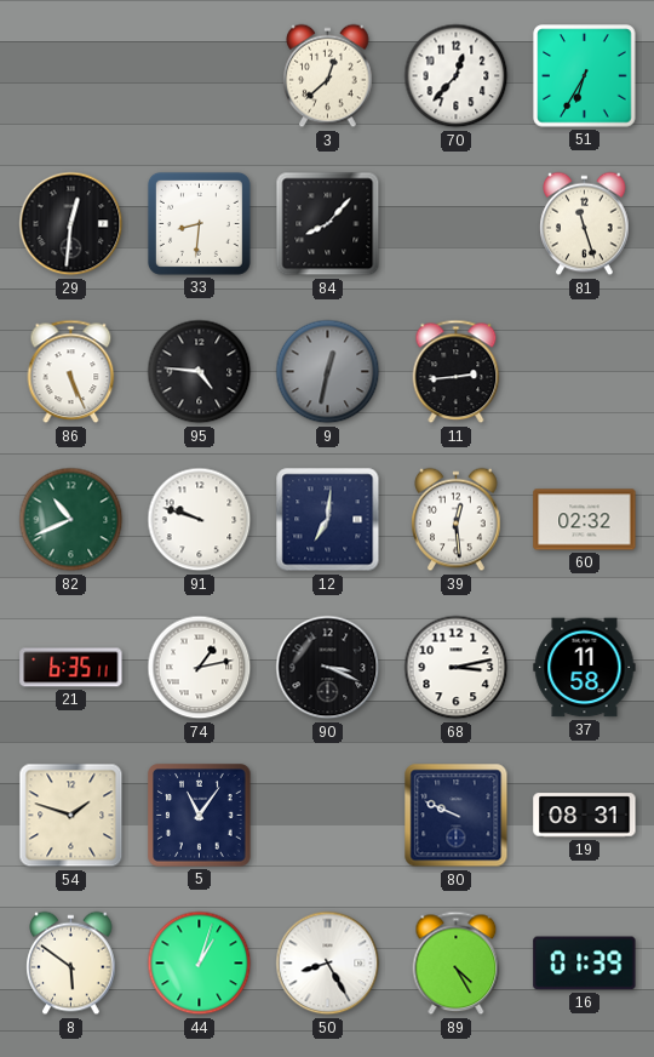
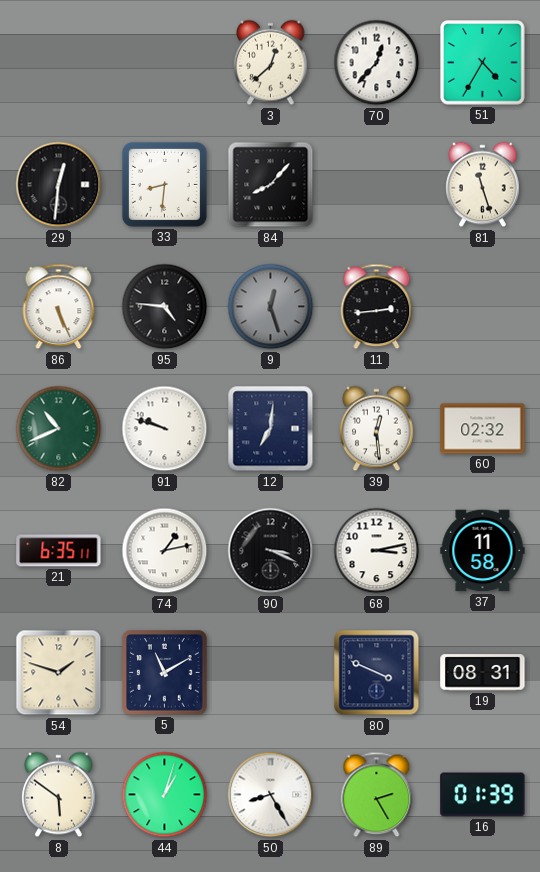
51: 6:35 -> 4:35
9: 12:32 -> 12:27
5: 11:06 -> 11:10
80: 9:49 -> 3:49
89: 4:25 -> 2:25
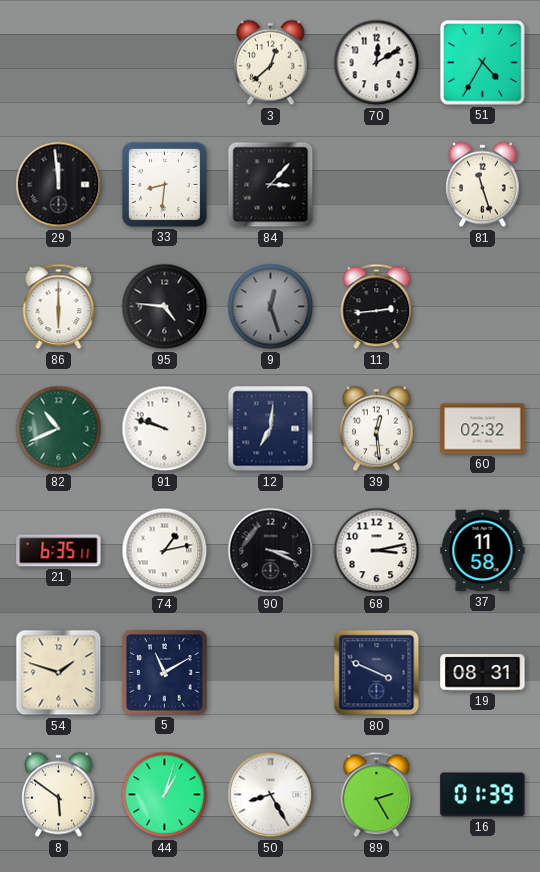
70: 12:37 -> 12:10
29: 12:31 -> 11:59
84: 8:07 -> 3:07
86: 5:26 -> 6:00
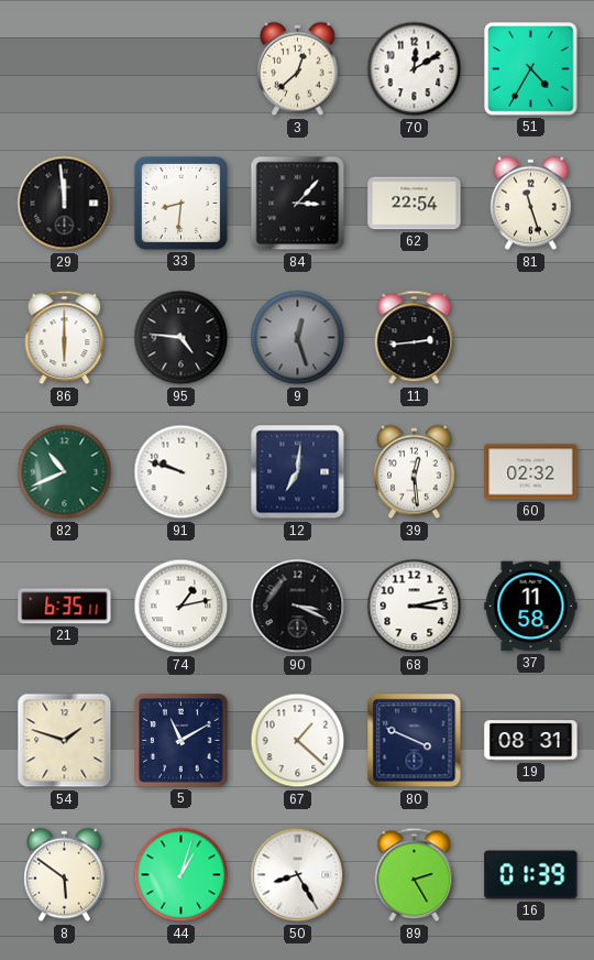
62: none -> 22:54
67: none -> 1:22
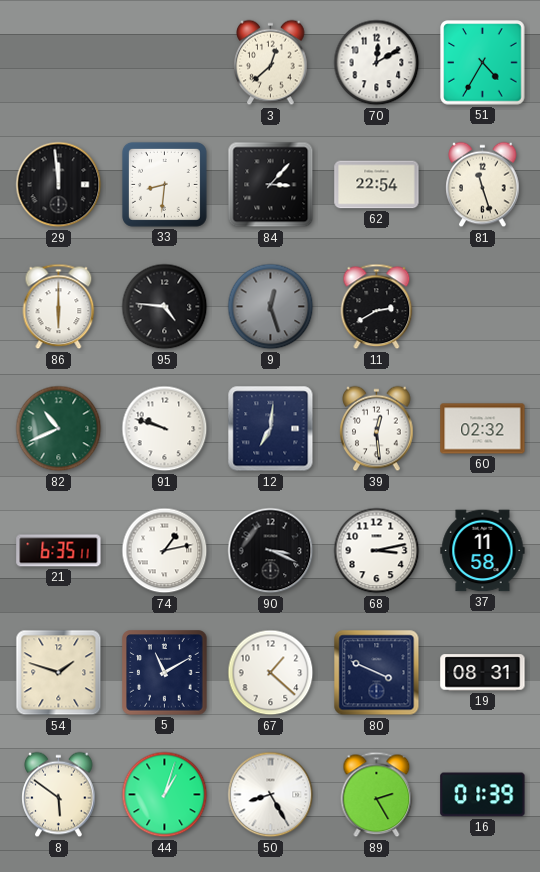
11: 2:44 -> 2:40
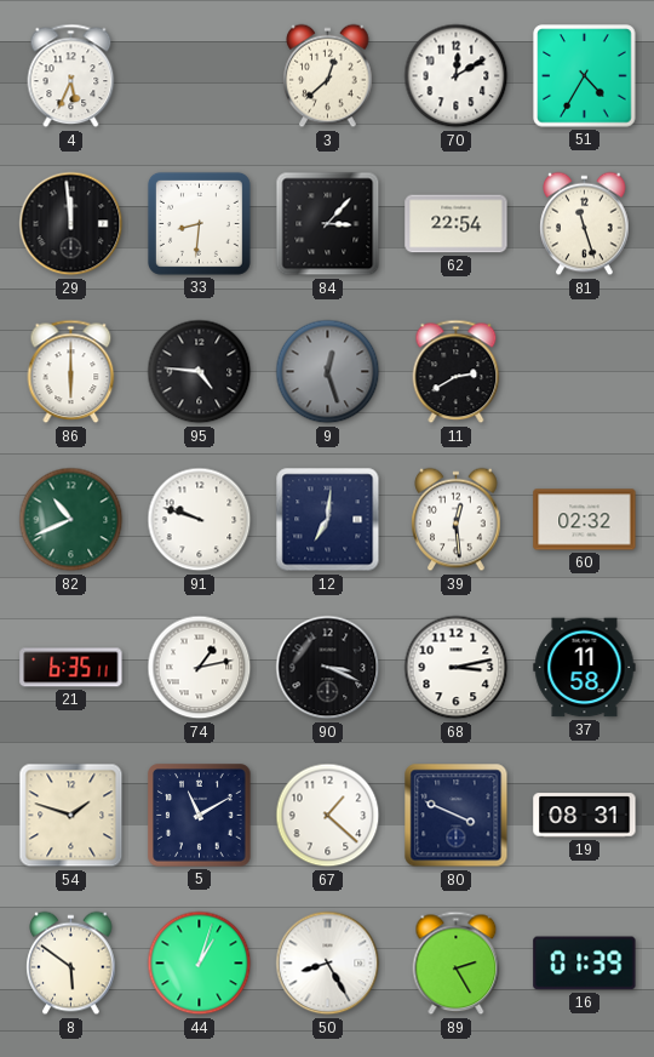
4: none -> 5:34
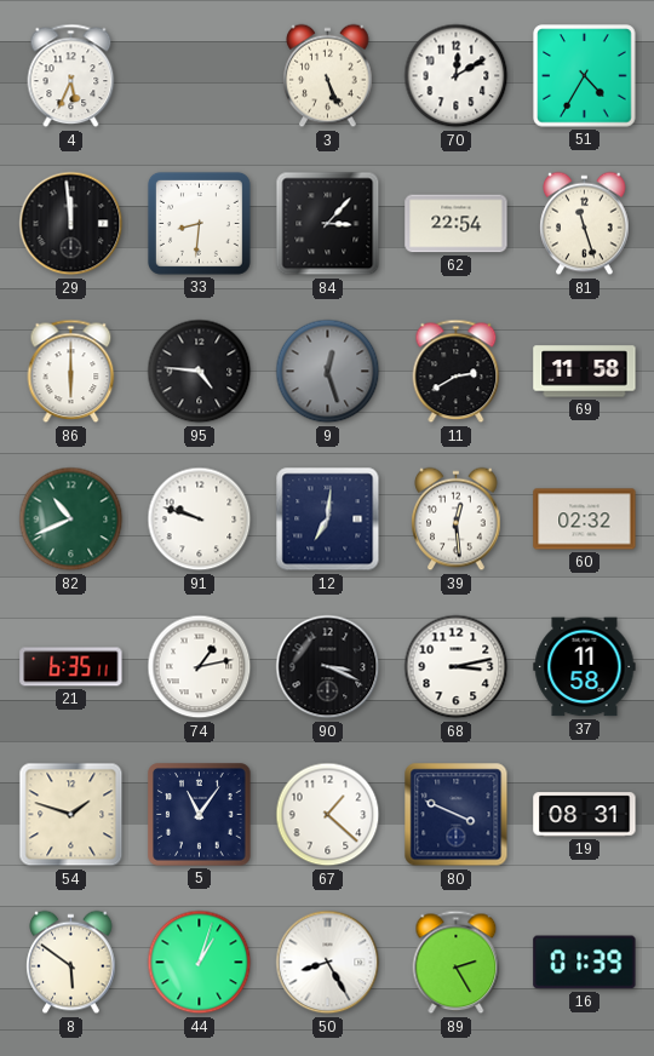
3: 12:38 -> 5:26
69: none -> 11:58
5: 11:10 -> 11:06
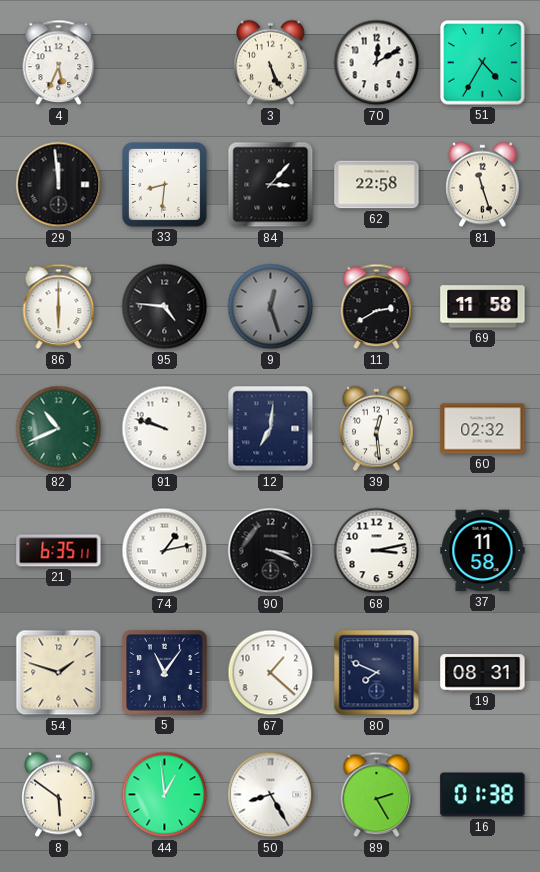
62: 22:54 -> 22:58
80: 3:49 -> 7:49
44: 1:03 -> 12:59
16: 01:39 -> 01:38
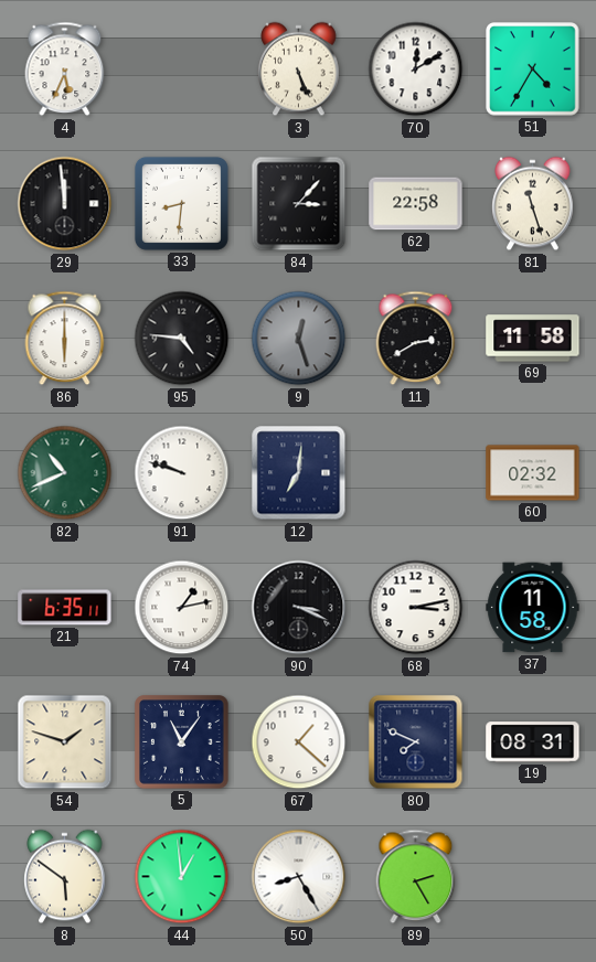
39: 12:29 -> none
16: 01:38 -> none
